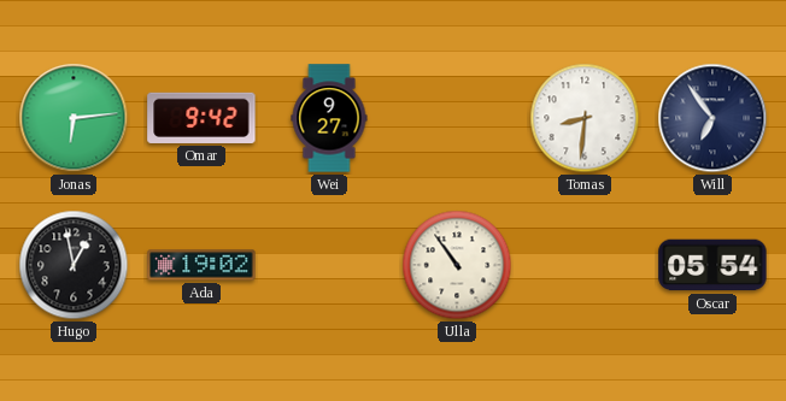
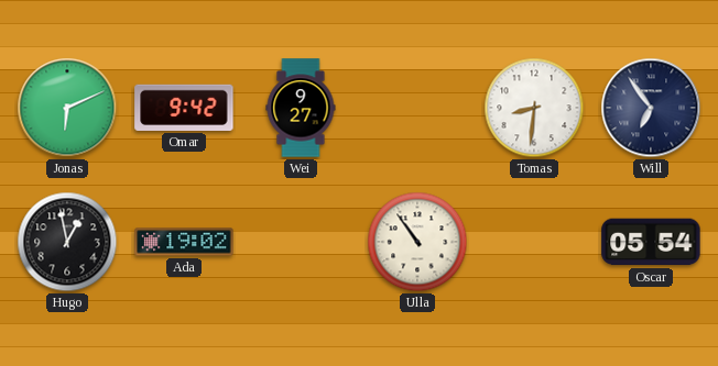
Jonas: 6:14 -> 6:11
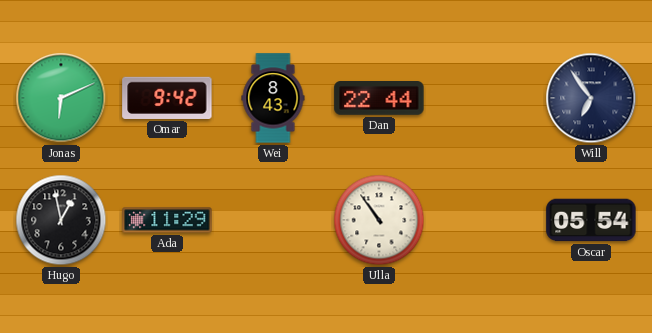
Wei: 9:27 -> 8:43
Dan: none -> 22:44
Tomas: 8:31 -> none
Ada: 19:02 -> 11:29
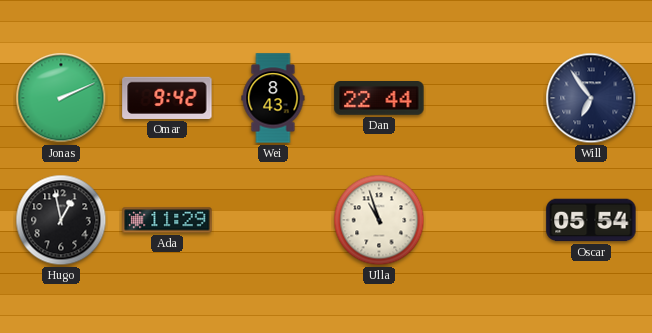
Jonas: 6:11 -> 2:11
Ulla: 10:54 -> 10:57
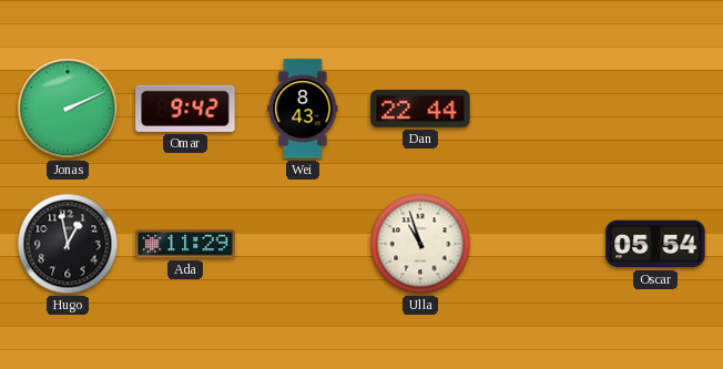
Will: 6:54 -> none
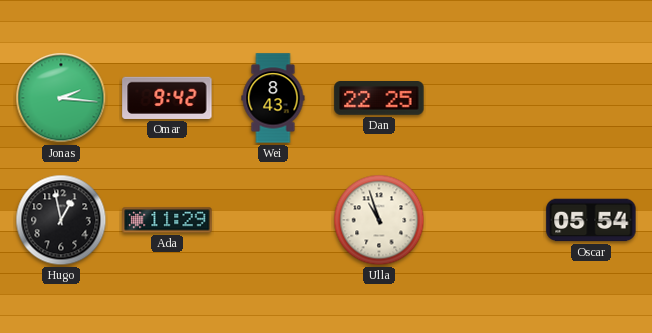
Jonas: 2:11 -> 2:16
Dan: 22:44 -> 22:25
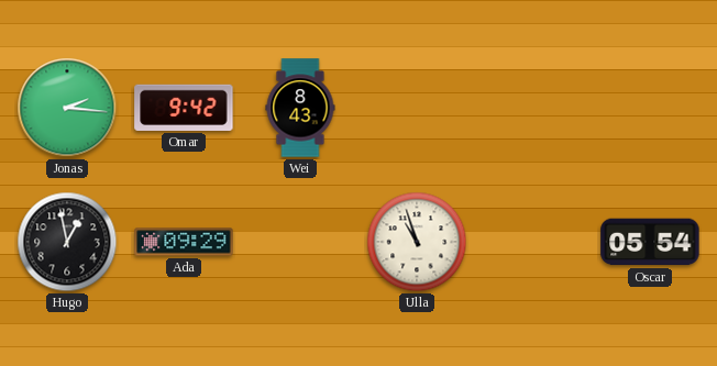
Dan: 22:25 -> none
Ada: 11:29 -> 09:29
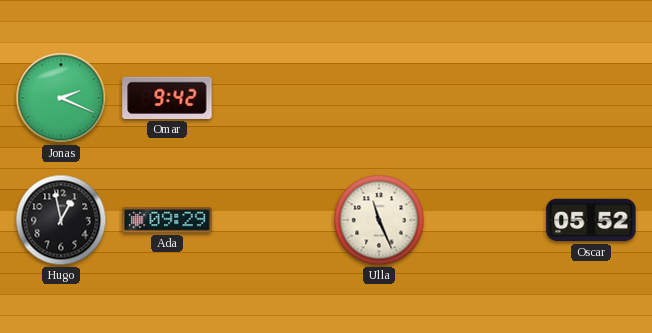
Jonas: 2:16 -> 2:19
Wei: 8:43 -> none
Ulla: 10:57 -> 11:26
Oscar: 05:54 -> 05:52
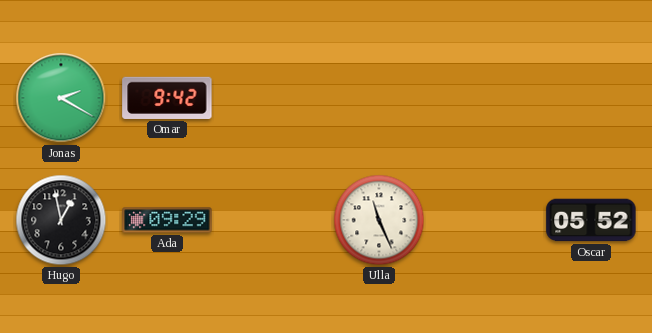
Jonas: 2:19 -> 2:20
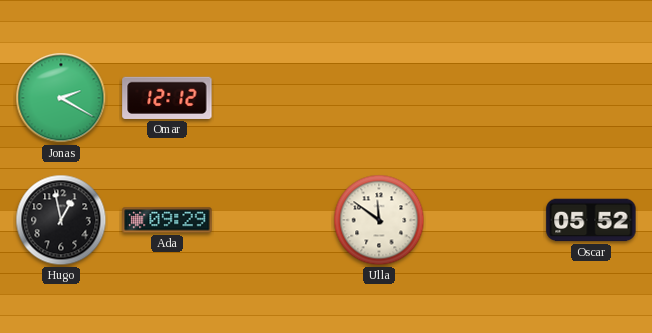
Omar: 9:42 -> 12:12
Ulla: 11:26 -> 11:51
